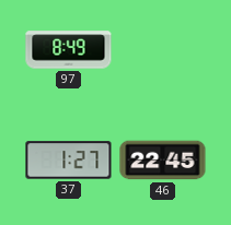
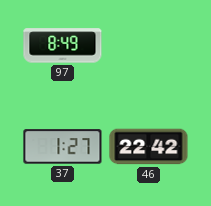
46: 22:45 -> 22:42
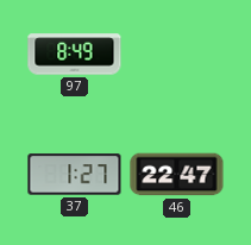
46: 22:42 -> 22:47
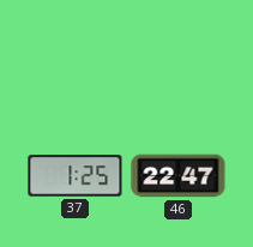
97: 8:49 -> none
37: 1:27 -> 1:25
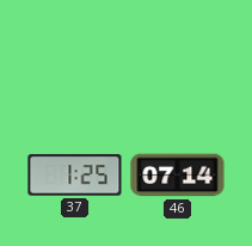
46: 22:47 -> 07:14
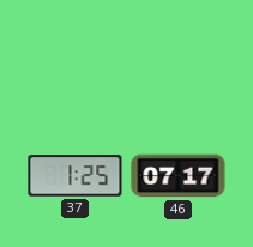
46: 07:14 -> 07:17
